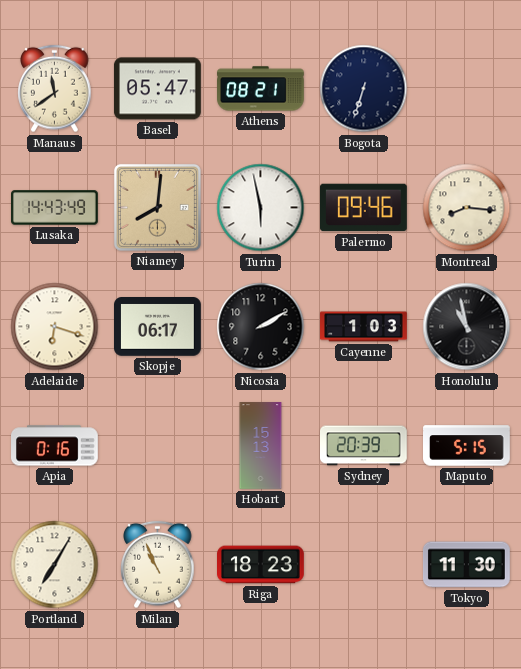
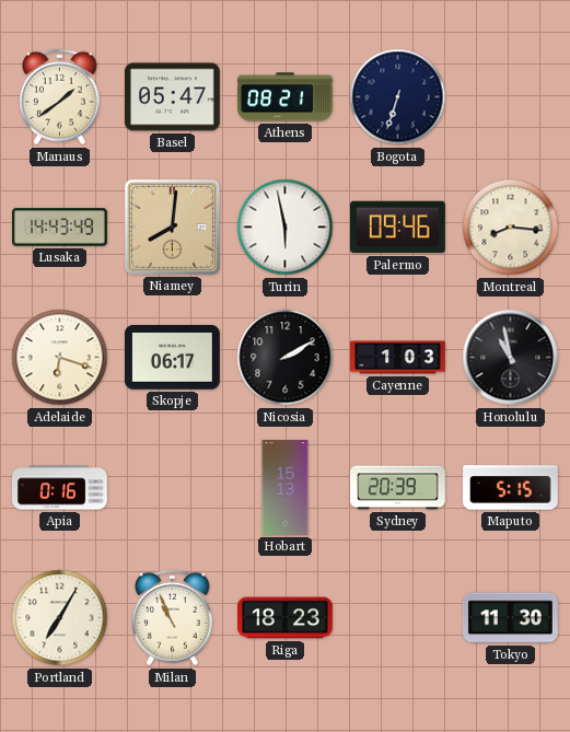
Manaus: 11:39 -> 1:39
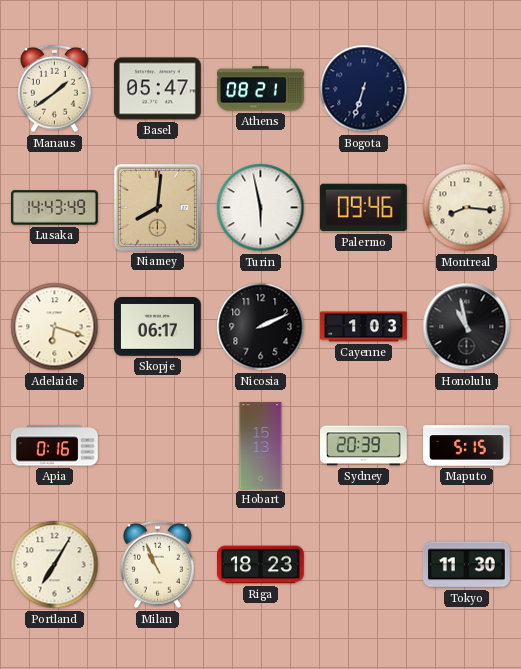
Nicosia: 2:10 -> 2:11
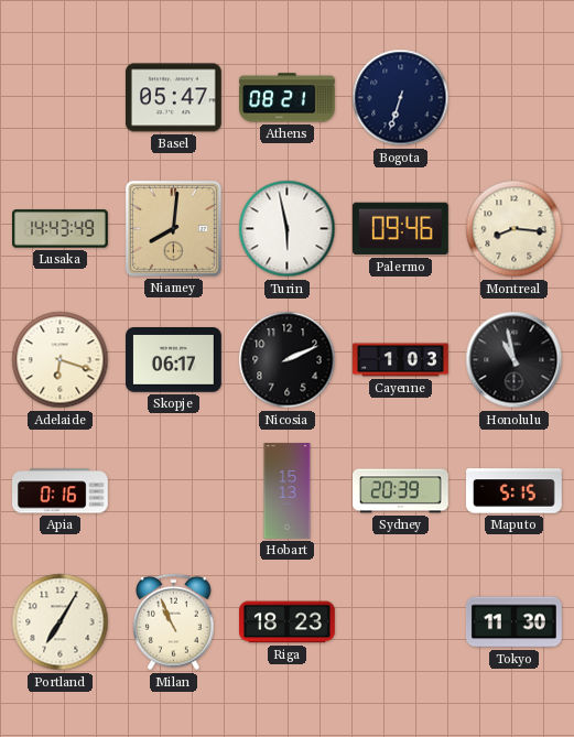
Manaus: 1:39 -> none
